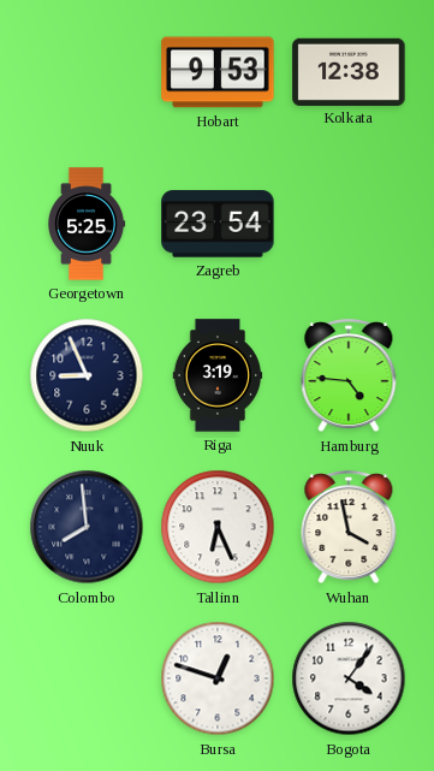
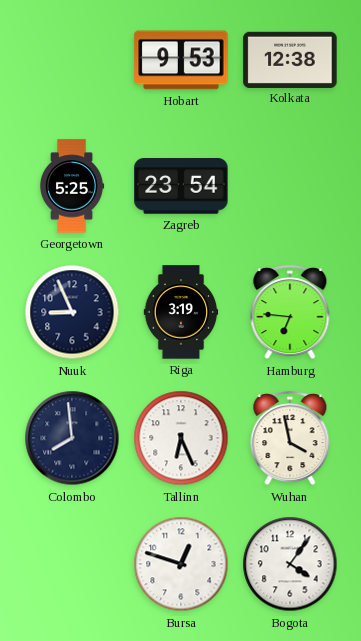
Hamburg: 4:46 -> 6:46
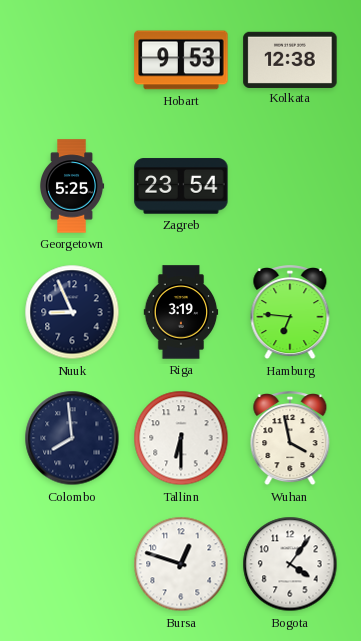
Tallinn: 6:26 -> 6:30
